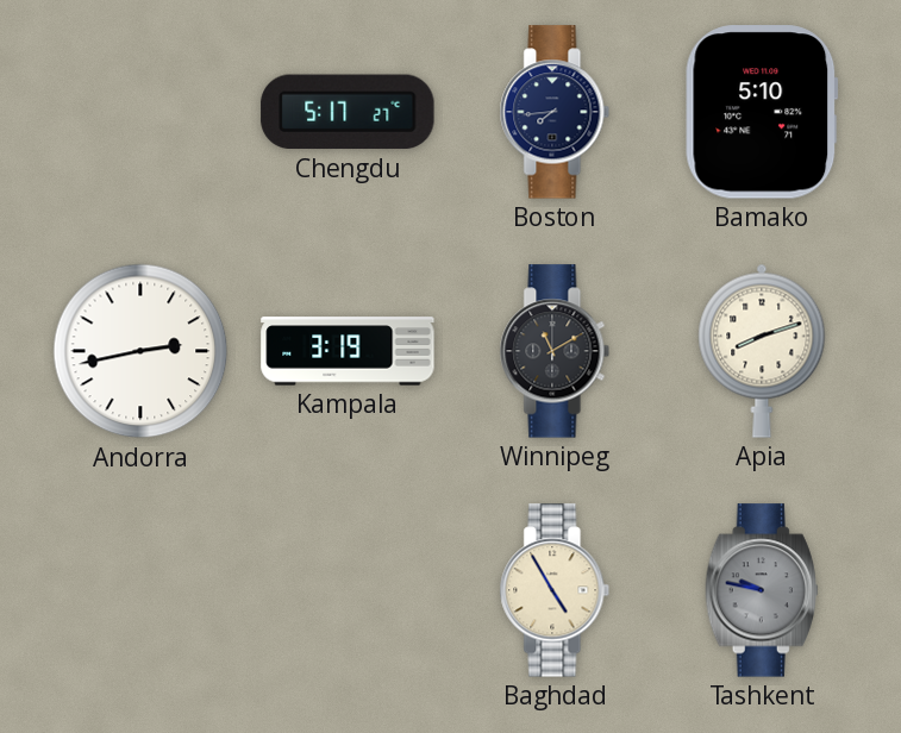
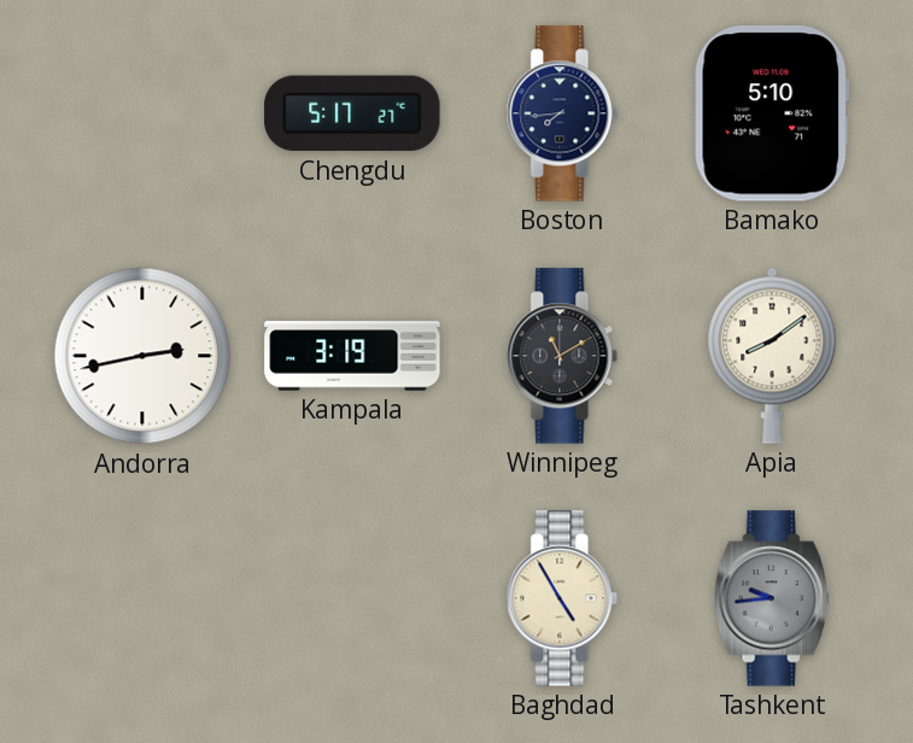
Apia: 8:12 -> 8:09
Tashkent: 9:47 -> 9:44
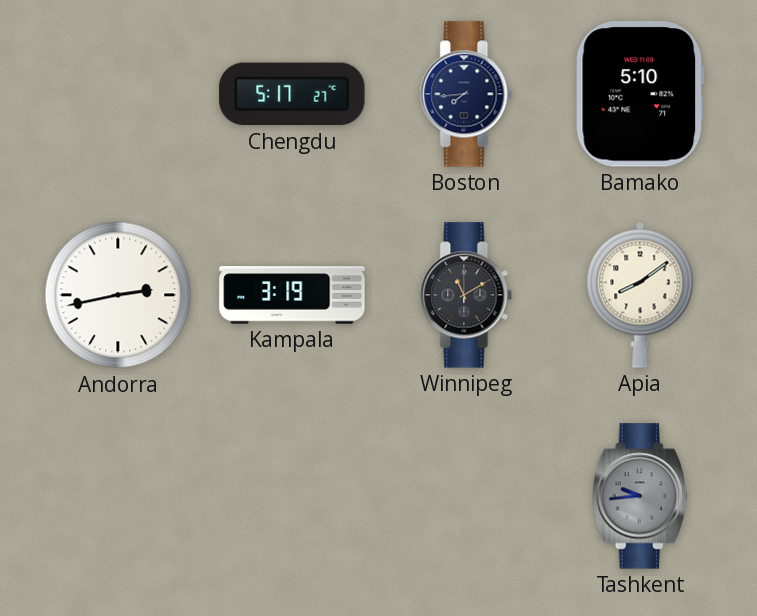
Baghdad: 4:55 -> none
